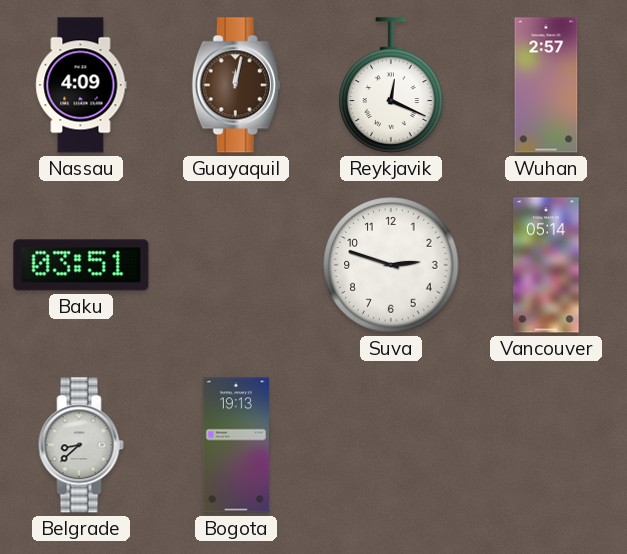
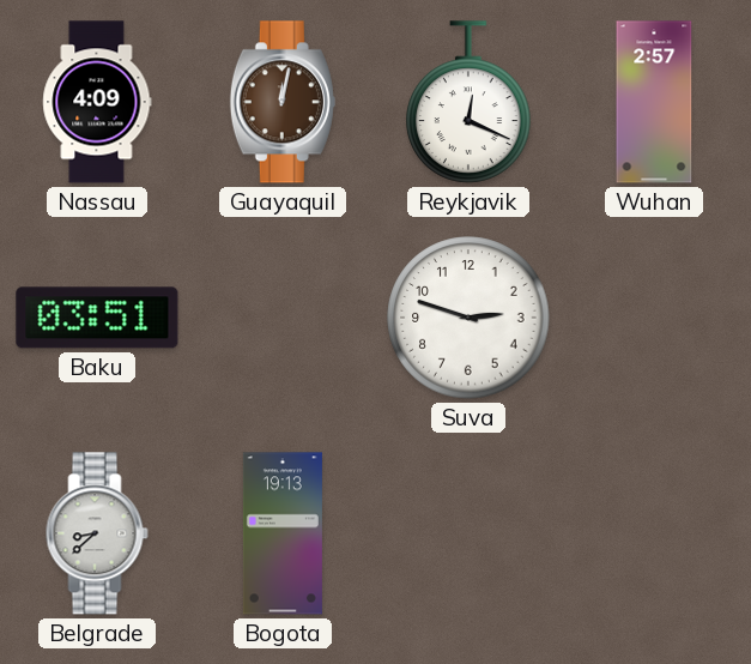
Vancouver: 05:14 -> none
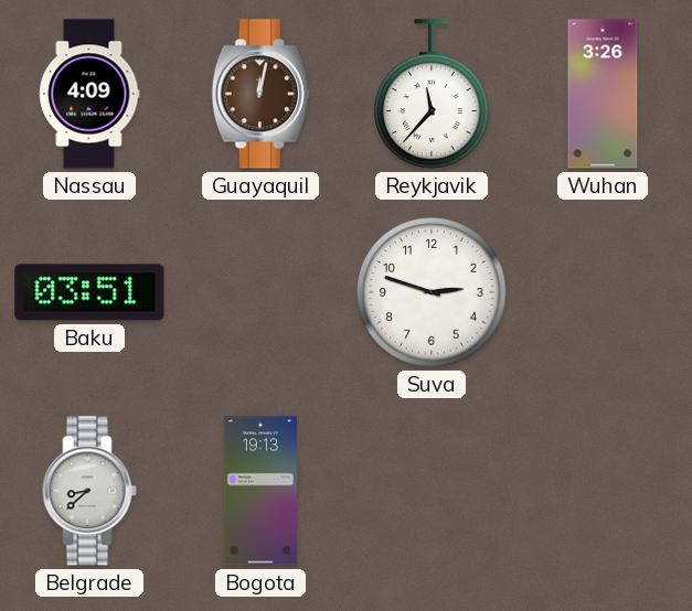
Reykjavik: 12:19 -> 11:37
Wuhan: 2:57 -> 3:26
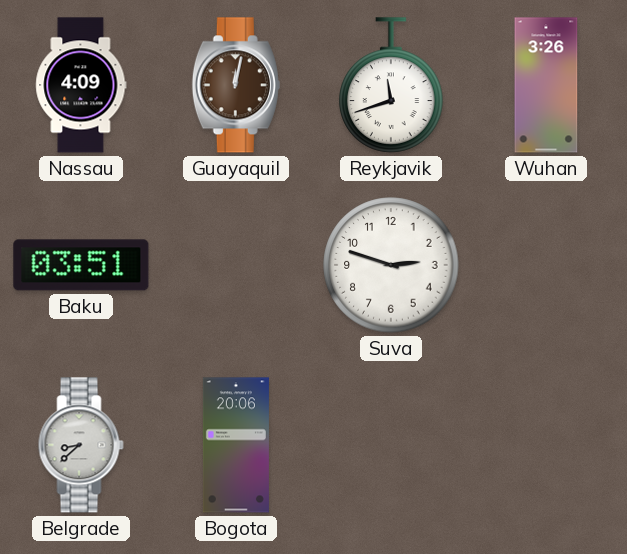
Reykjavik: 11:37 -> 11:42
Bogota: 19:13 -> 20:06
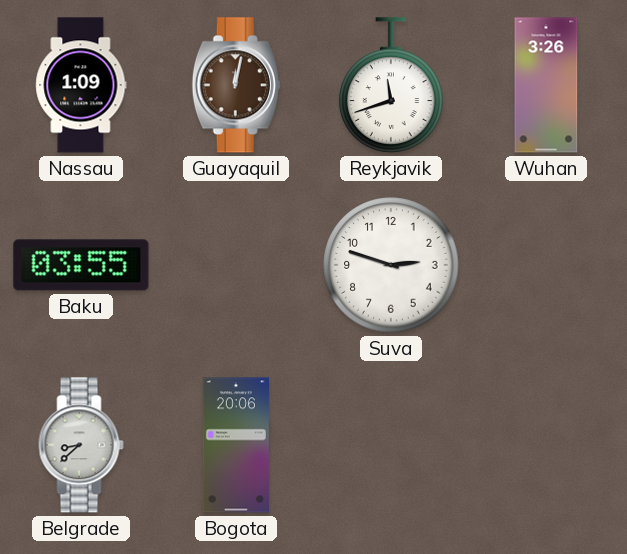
Nassau: 4:09 -> 1:09
Baku: 03:51 -> 03:55
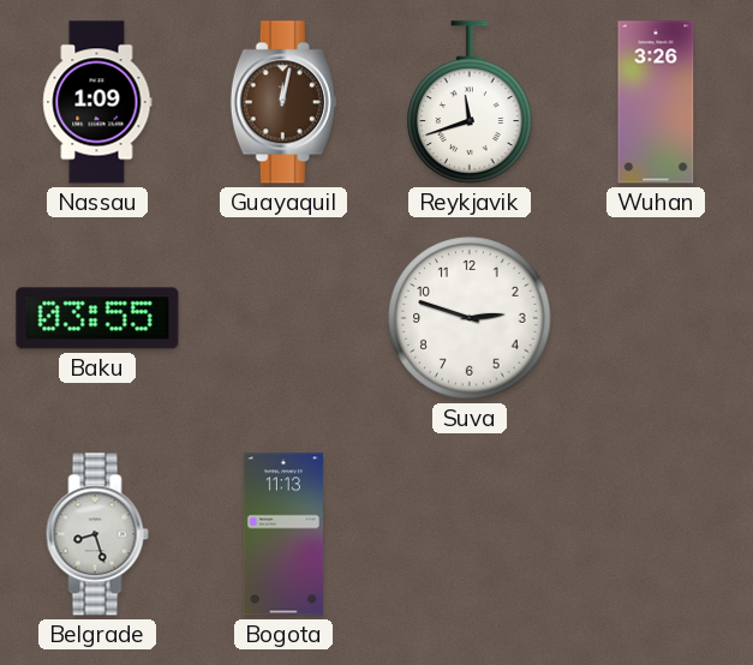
Belgrade: 8:38 -> 8:27
Bogota: 20:06 -> 11:13
